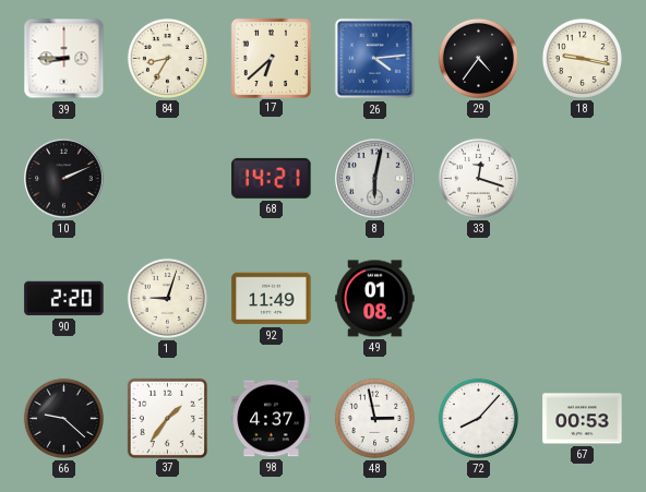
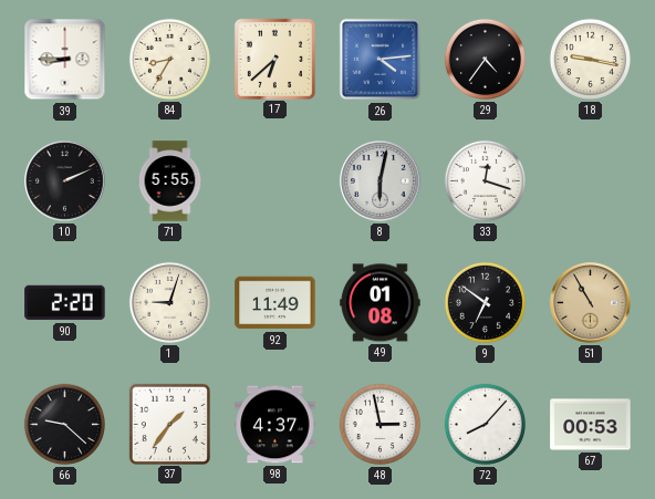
71: none -> 5:55
68: 14:21 -> none
9: none -> 6:51
51: none -> 10:55
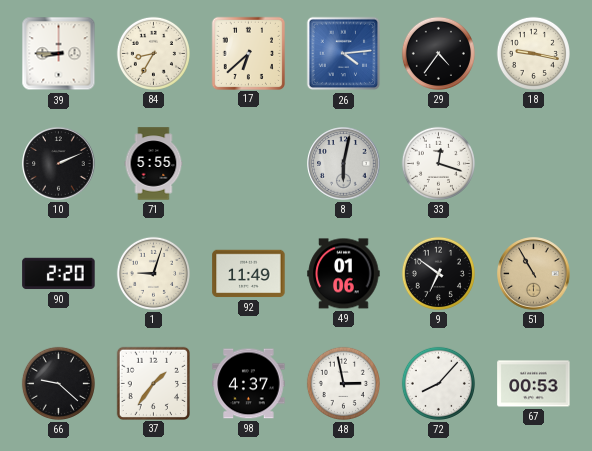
49: 01:08 -> 01:06
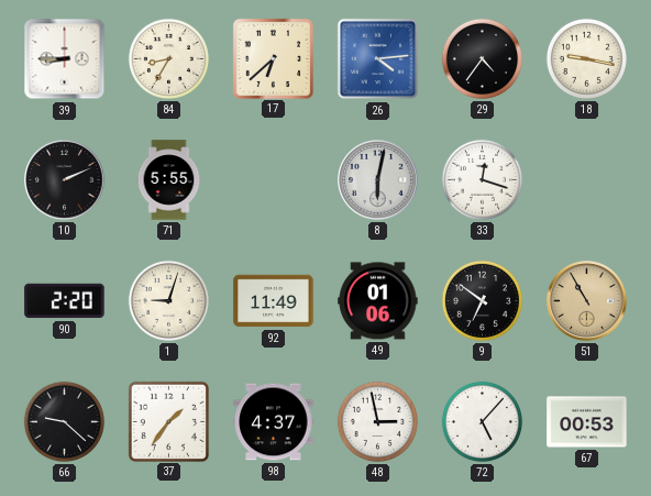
72: 8:07 -> 5:07
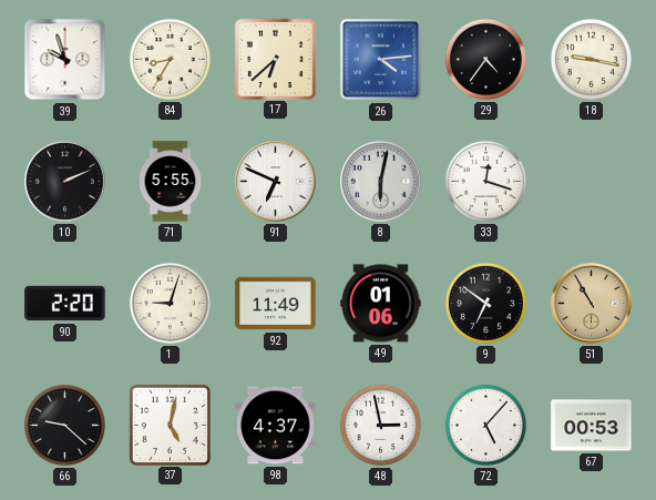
39: 8:45 -> 9:57
91: none -> 6:49
37: 1:36 -> 5:02
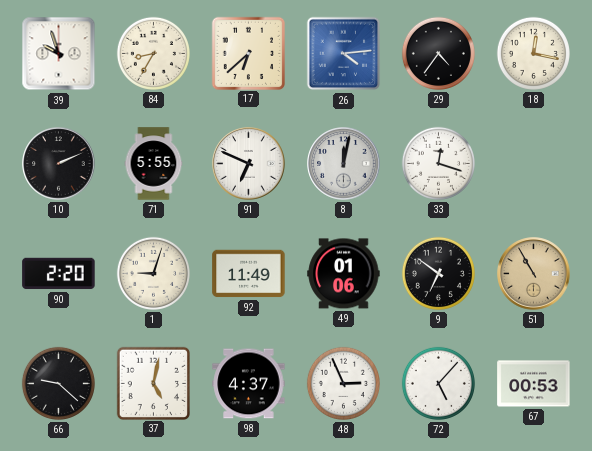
18: 9:17 -> 12:17
8: 6:02 -> 12:02
48: 2:58 -> 2:56
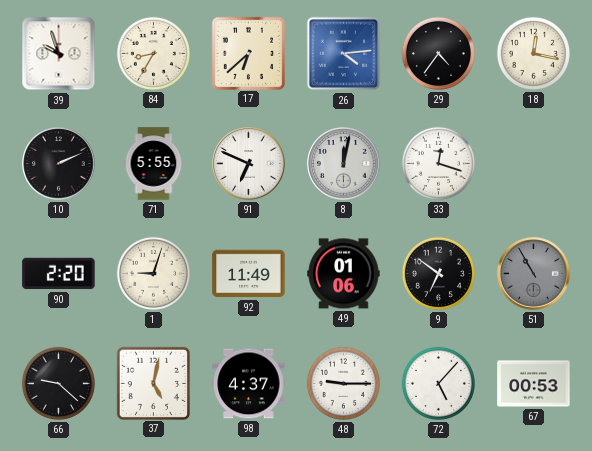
51 dial: champagne -> grey
48: 2:56 -> 9:15
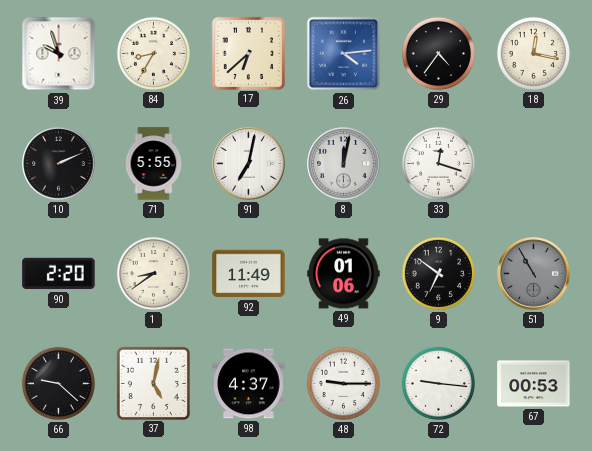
91: 6:49 -> 7:02
1: 9:03 -> 8:39
72: 5:07 -> 9:16
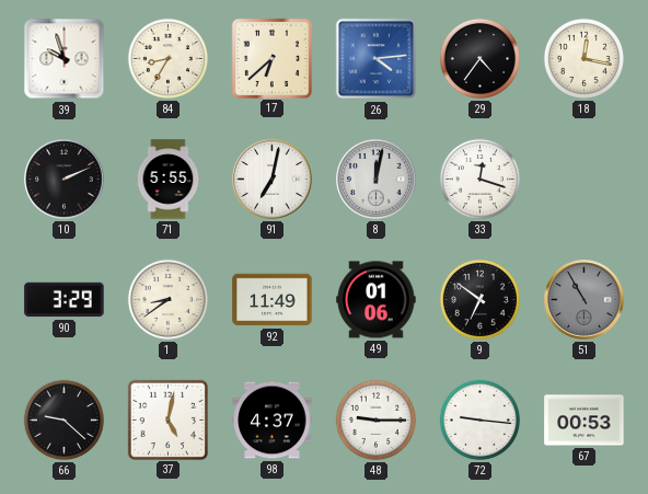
90: 2:20 -> 3:29
